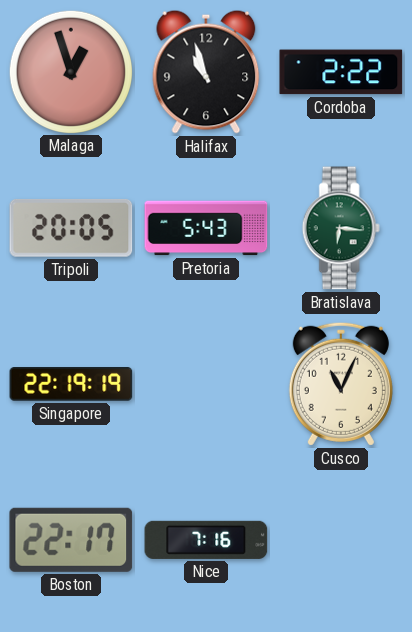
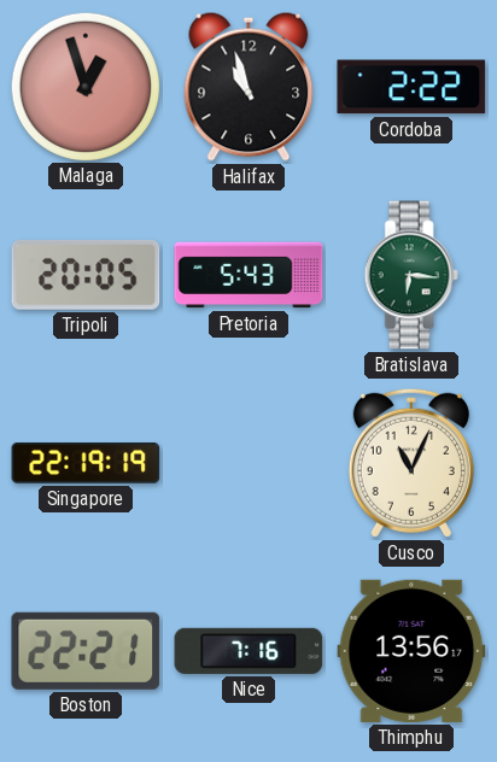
Boston: 22:17 -> 22:21
Thimphu: none -> 13:56
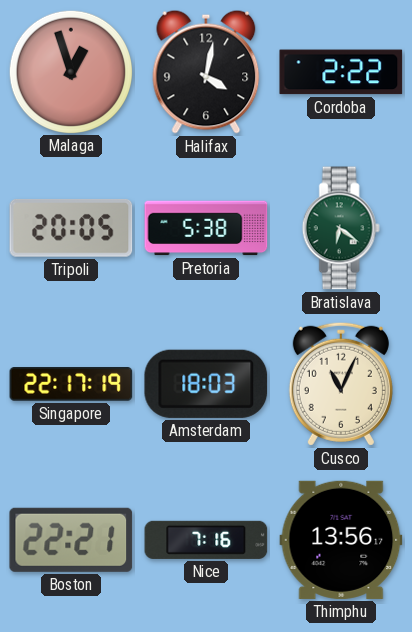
Halifax: 10:57 -> 4:02
Pretoria: 5:43 -> 5:38
Bratislava: 6:16 -> 6:21
Singapore: 22:19 -> 22:17
Amsterdam: none -> 18:03
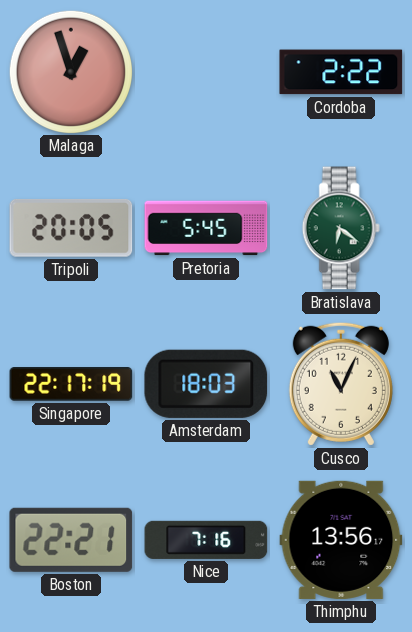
Halifax: 4:02 -> none
Pretoria: 5:38 -> 5:45
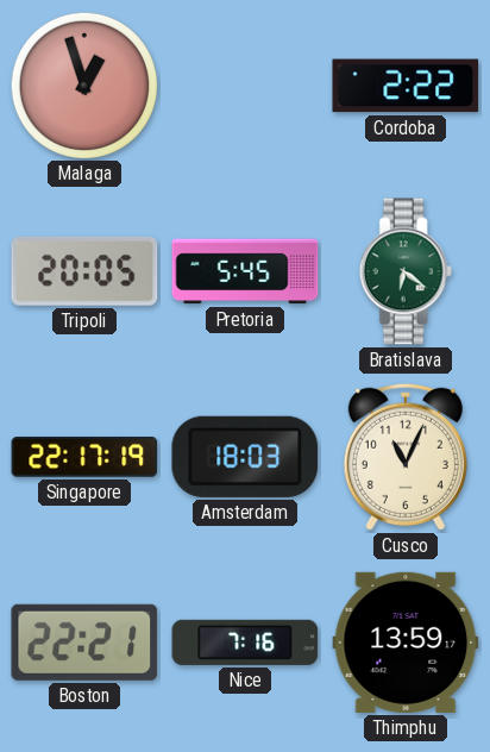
Thimphu: 13:56 -> 13:59
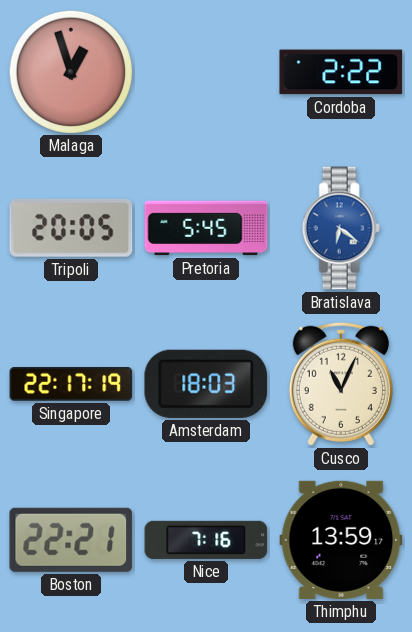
Bratislava dial: green -> blue
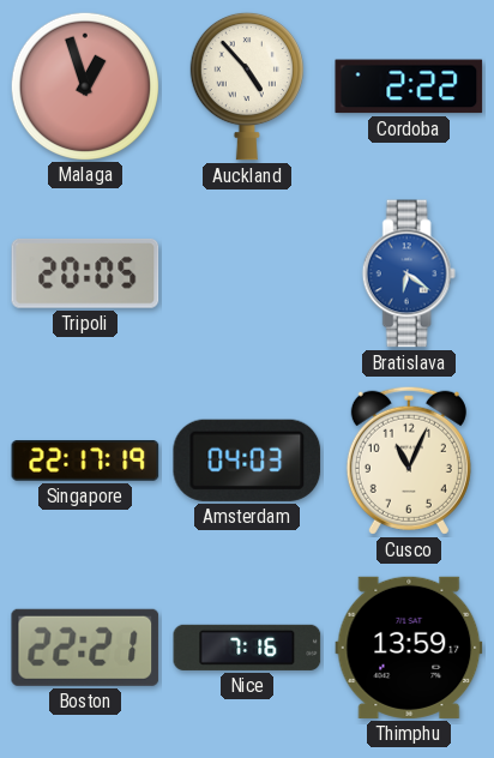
Auckland: none -> 4:53
Pretoria: 5:45 -> none
Amsterdam: 18:03 -> 04:03
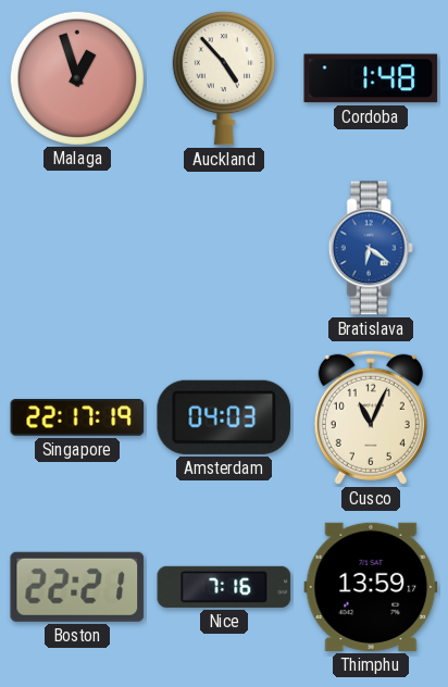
Cordoba: 2:22 -> 1:48
Tripoli: 20:05 -> none
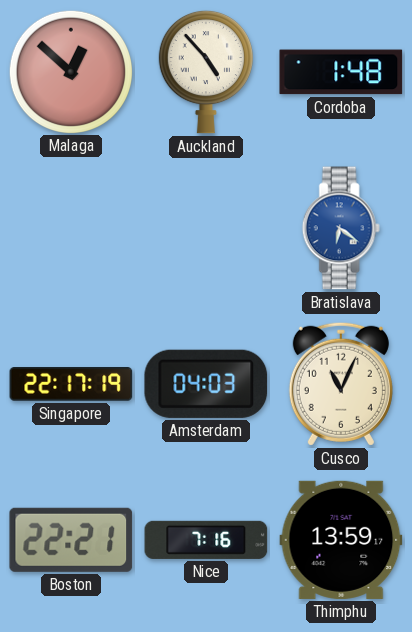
Malaga: 12:57 -> 12:52
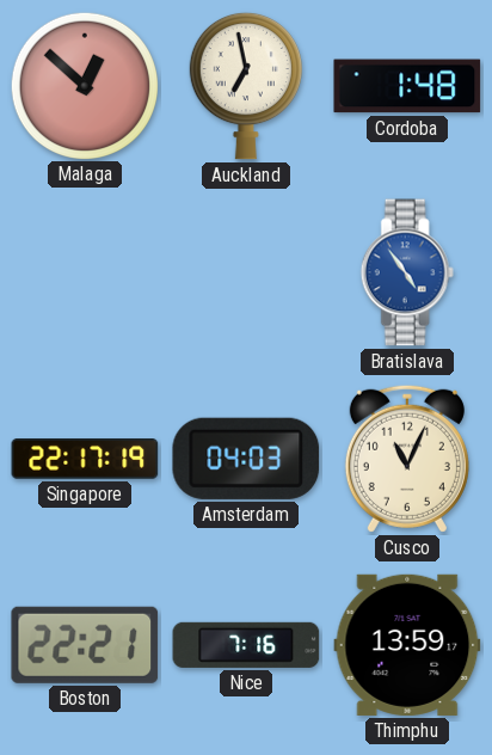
Auckland: 4:53 -> 6:58
Bratislava: 6:21 -> 4:54
